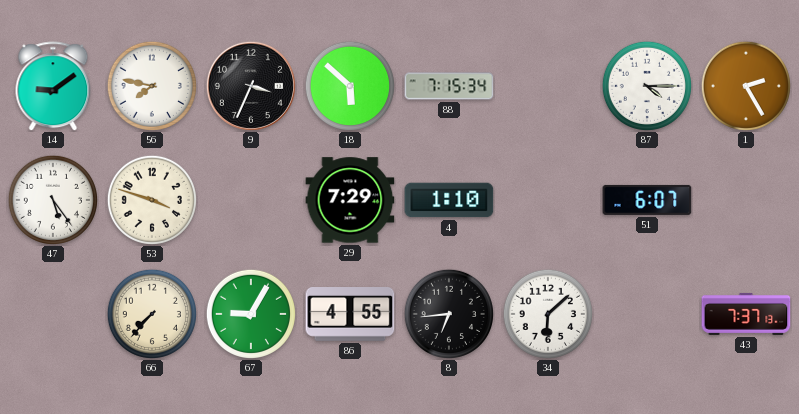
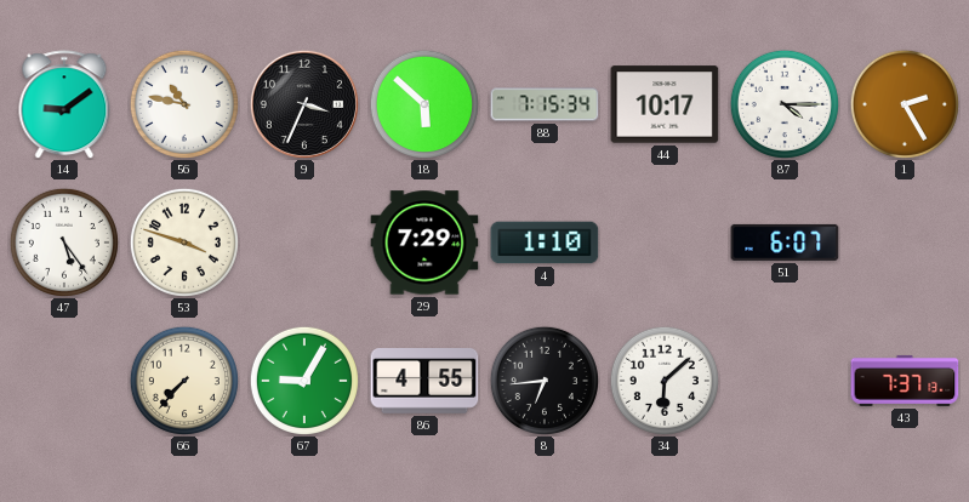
56: 7:47 -> 10:47
44: none -> 10:17
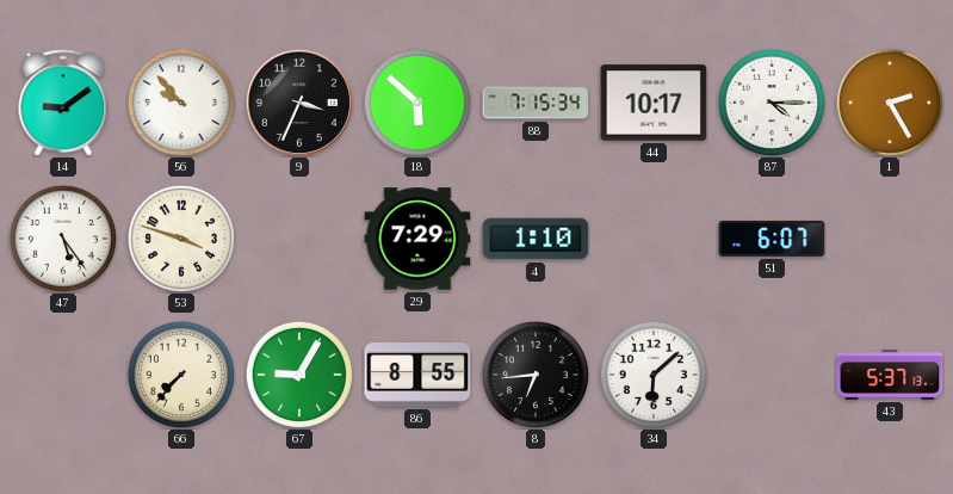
56: 10:47 -> 9:53
86: 4:55 -> 8:55
43: 7:37 -> 5:37
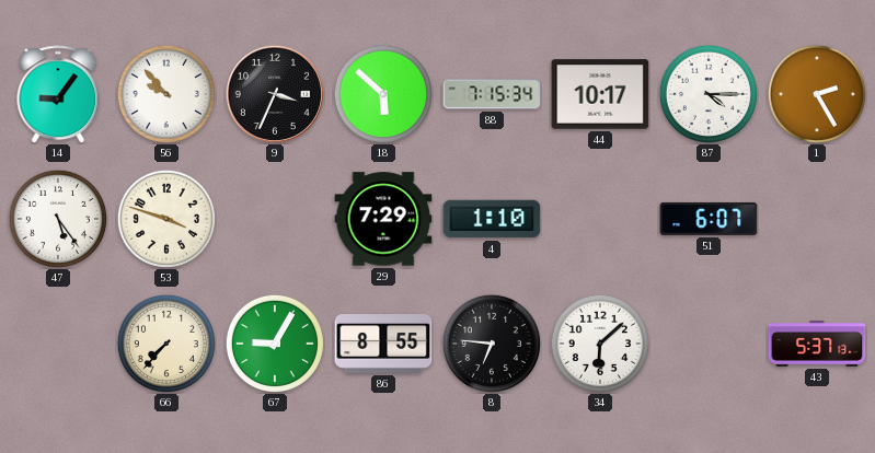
14: 9:09 -> 9:06
8: 6:44 -> 6:46
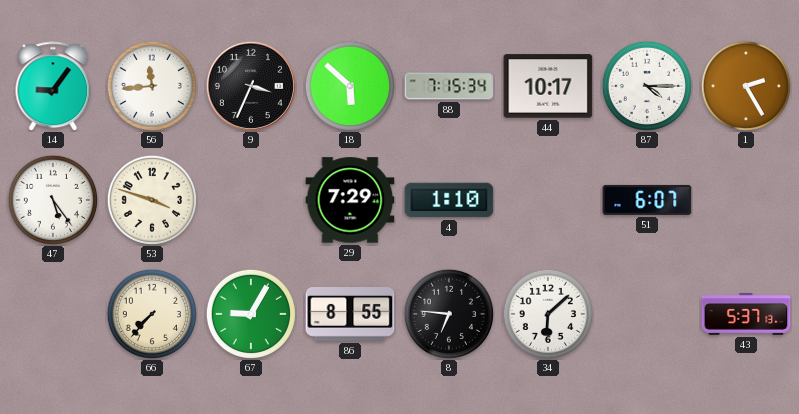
56: 9:53 -> 11:44
